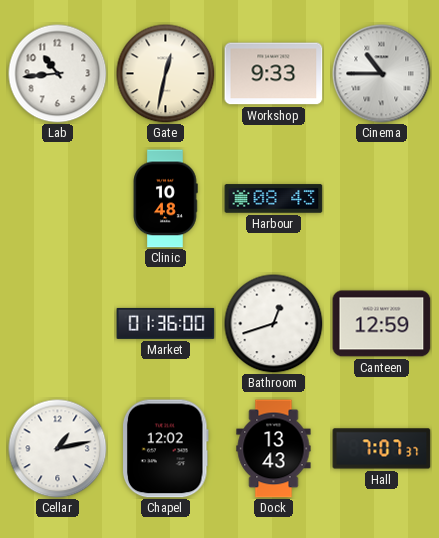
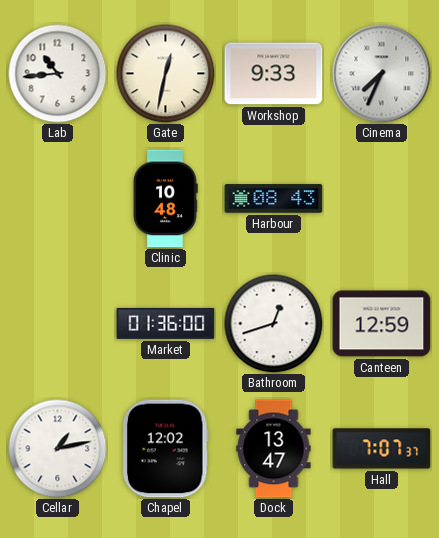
Cinema: 10:45 -> 7:34
Dock: 13:43 -> 13:47
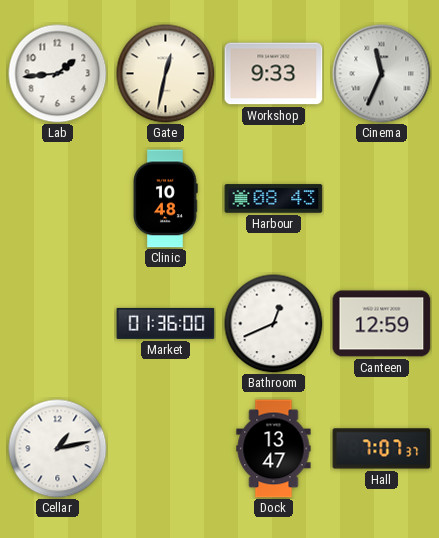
Lab: 10:44 -> 1:44
Cinema: 7:34 -> 11:34
Bathroom: 12:42 -> 12:41
Chapel: 12:02 -> none
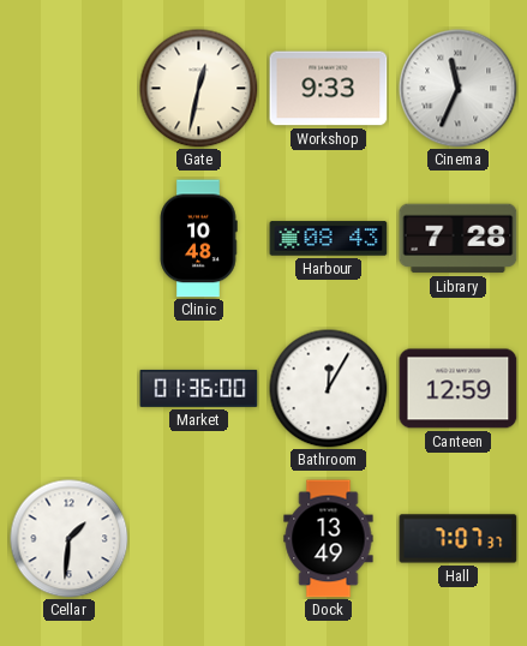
Lab: 1:44 -> none
Library: none -> 7:28
Bathroom: 12:41 -> 12:05
Cellar: 1:13 -> 1:31
Dock: 13:47 -> 13:49
